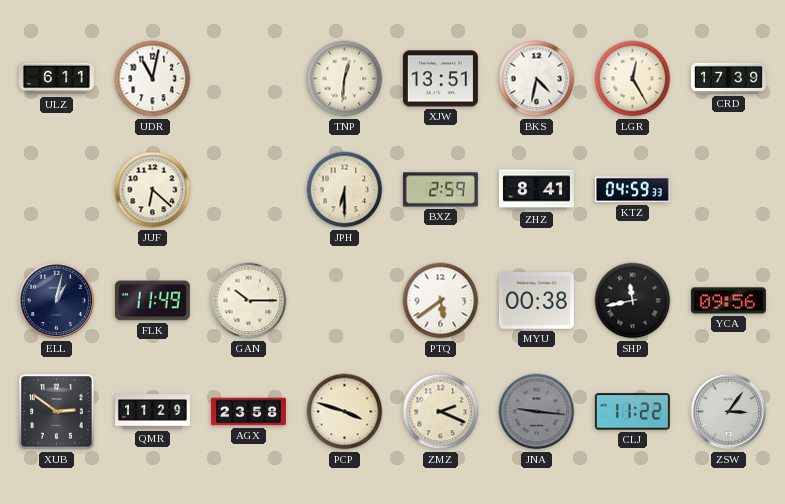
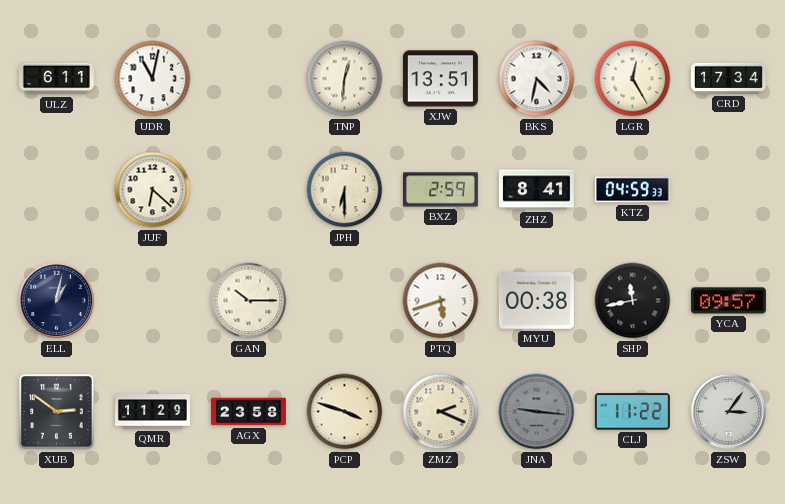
CRD: 17:39 -> 17:34
FLK: 11:49 -> none
PTQ: 5:39 -> 5:42
YCA: 09:56 -> 09:57
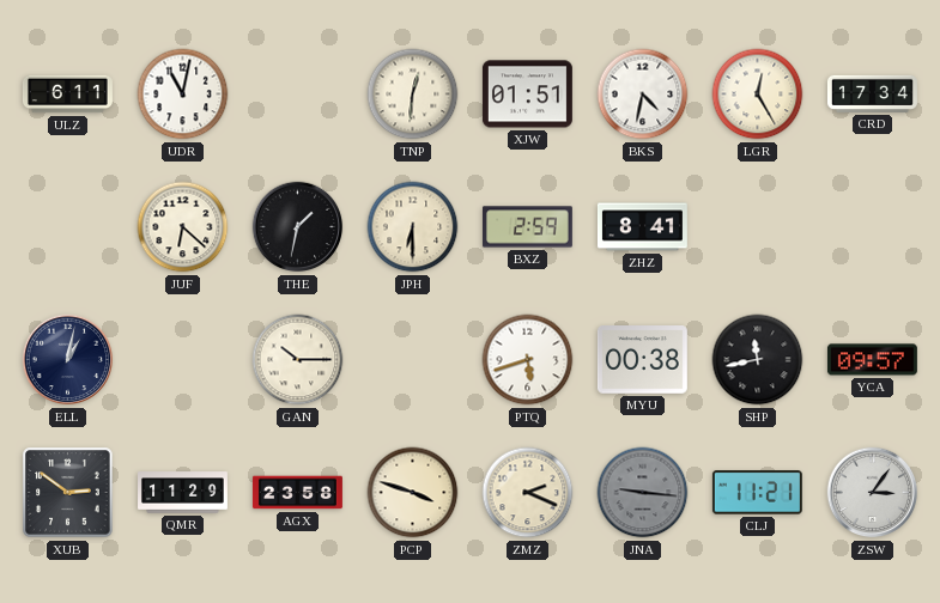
XJW: 13:51 -> 01:51
THE: none -> 1:32
KTZ: 04:59 -> none
CLJ: 11:22 -> 11:21
